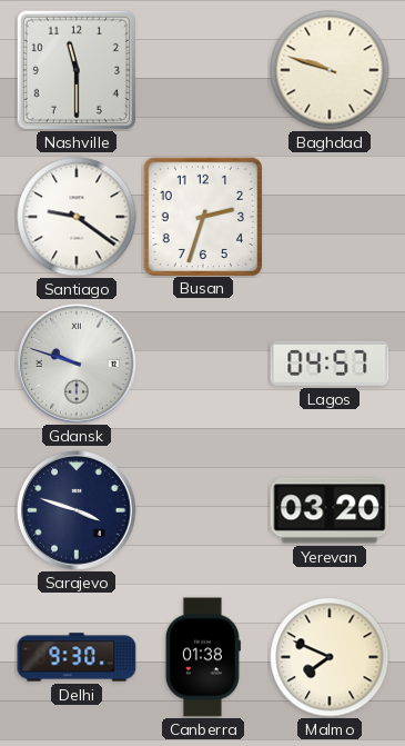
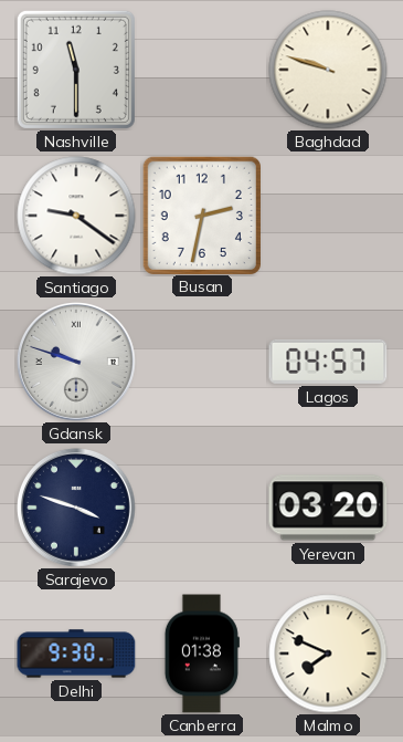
Busan: 2:33 -> 2:32
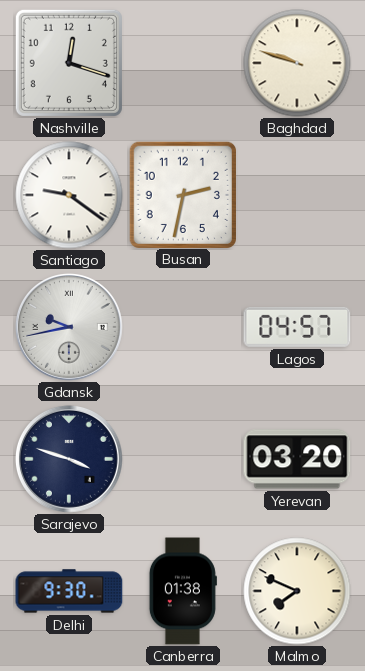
Nashville: 11:30 -> 12:18
Gdansk: 9:48 -> 9:43
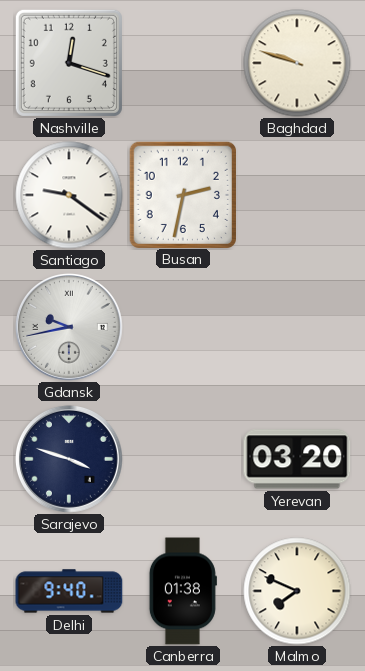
Lagos: 04:57 -> none
Delhi: 9:30 -> 9:40
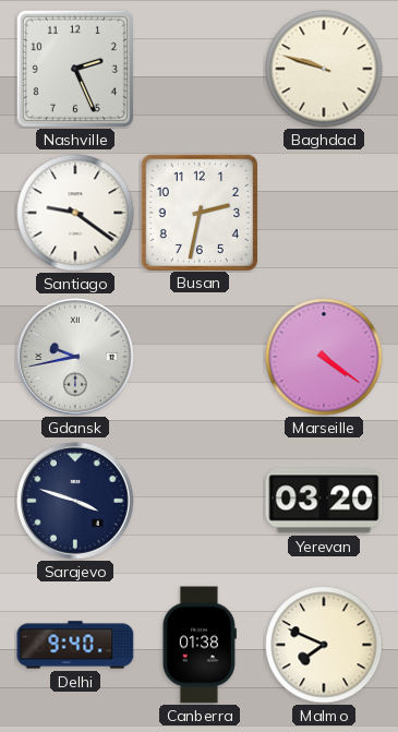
Nashville: 12:18 -> 2:26
Marseille: none -> 4:21
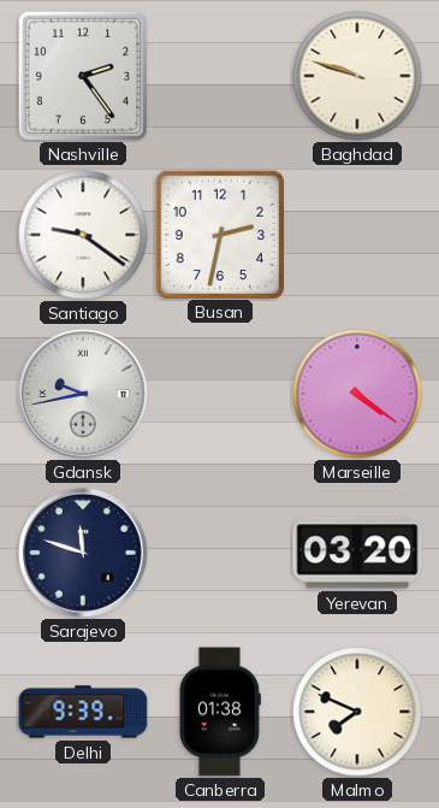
Nashville: 2:26 -> 2:24
Sarajevo: 3:48 -> 11:48
Delhi: 9:40 -> 9:39
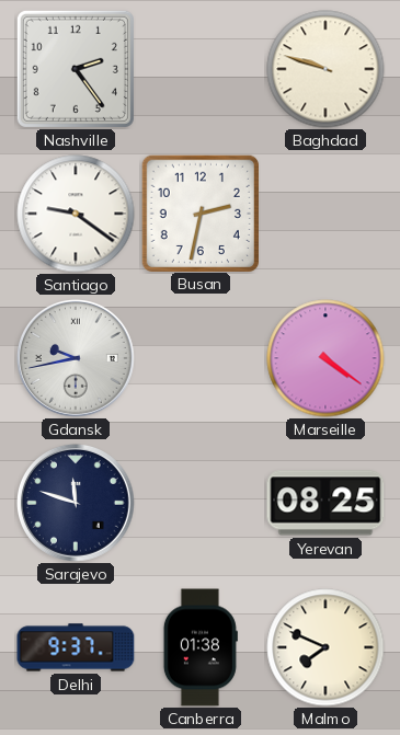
Yerevan: 03:20 -> 08:25
Delhi: 9:39 -> 9:37
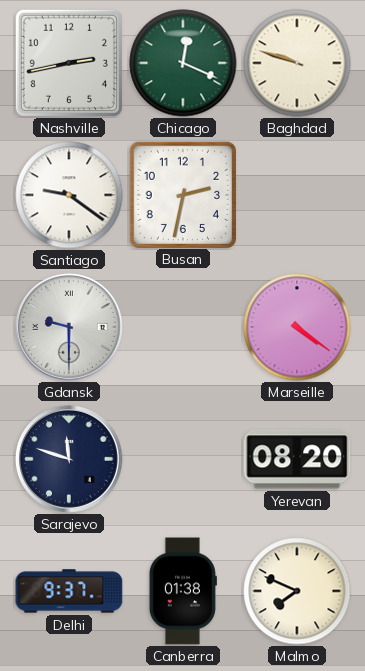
Nashville: 2:24 -> 2:43
Chicago: none -> 12:19
Gdansk: 9:43 -> 9:30
Yerevan: 08:25 -> 08:20
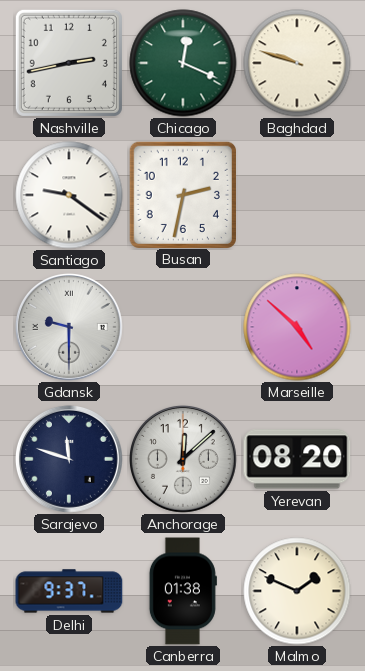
Marseille: 4:21 -> 4:52
Anchorage: none -> 12:08
Malmo: 7:49 -> 1:49
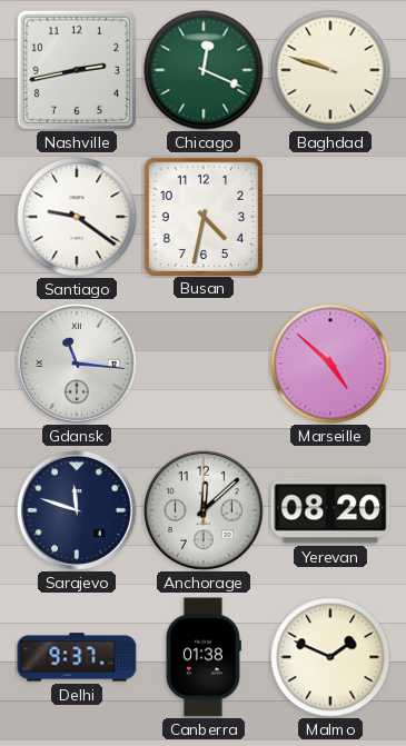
Busan: 2:32 -> 4:32
Gdansk: 9:30 -> 11:16
